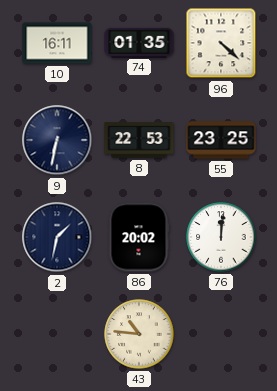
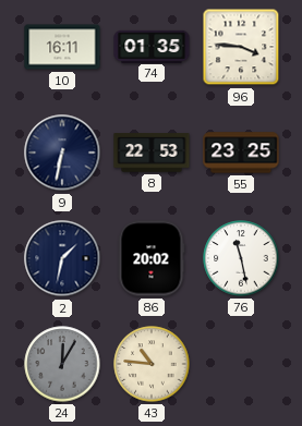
96: 4:22 -> 3:46
76: 12:01 -> 11:28
24: none -> 12:05
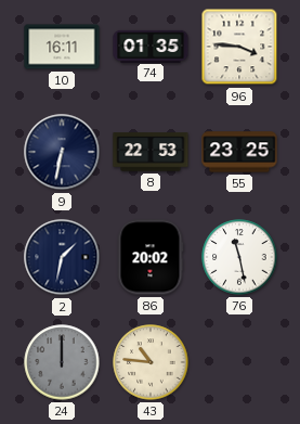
24: 12:05 -> 12:00
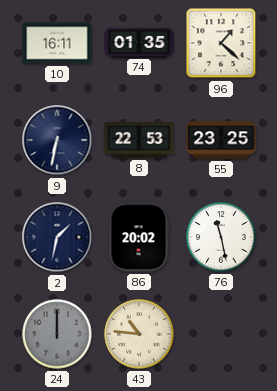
96: 3:46 -> 1:22
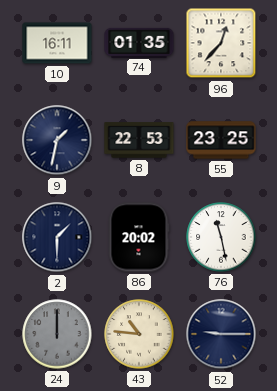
96: 1:22 -> 12:37
9: 6:32 -> 1:32
2: 1:32 -> 1:30
52: none -> 9:15
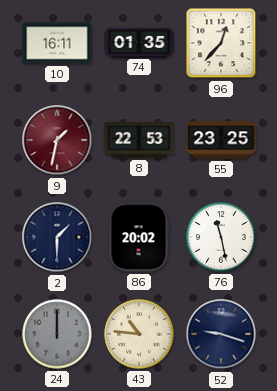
9 dial: navy -> burgundy
52: 9:15 -> 9:18
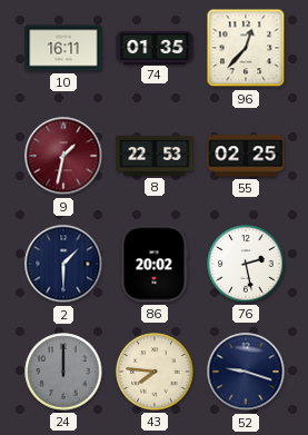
55: 23:25 -> 02:25
76: 11:28 -> 2:28
43: 10:46 -> 7:46
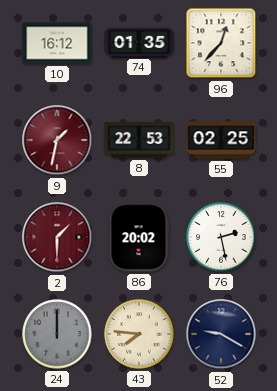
10: 16:11 -> 16:12
2 dial: navy -> burgundy
52: 9:18 -> 9:20
